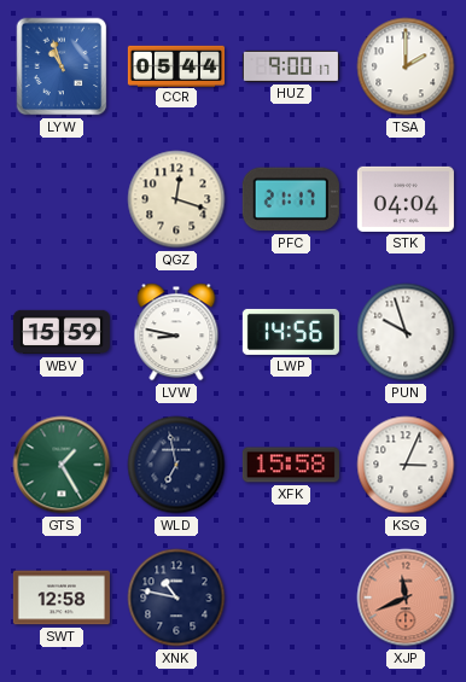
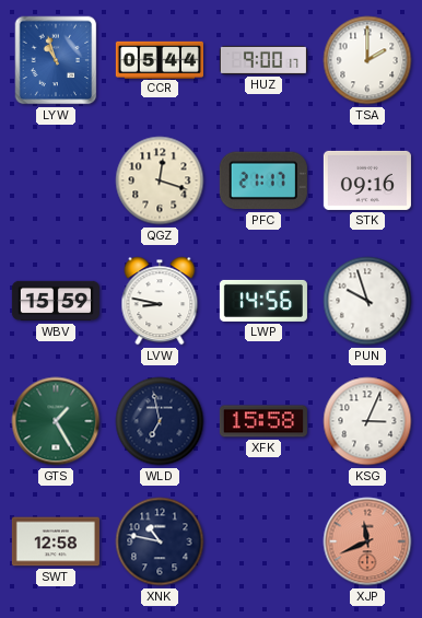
STK: 04:04 -> 09:16
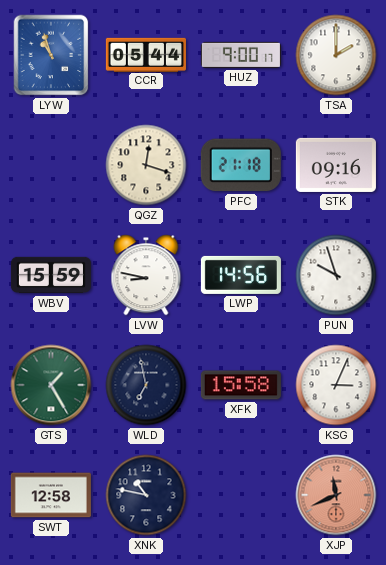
PFC: 21:17 -> 21:18
